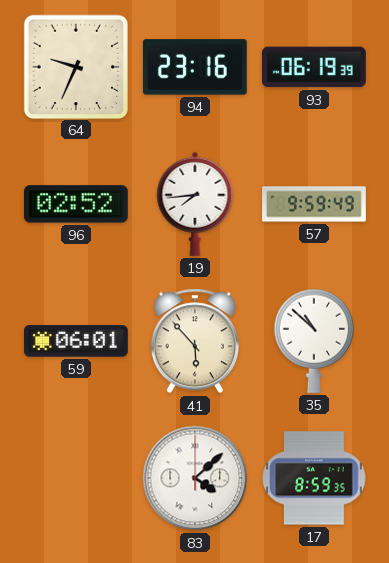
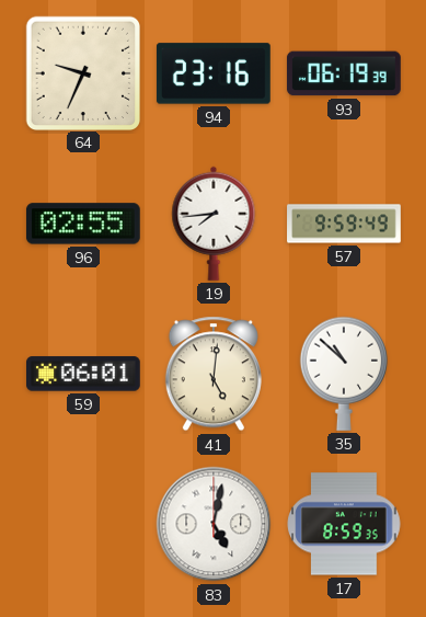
96: 02:52 -> 02:55
41: 5:53 -> 5:01
83: 4:08 -> 5:02
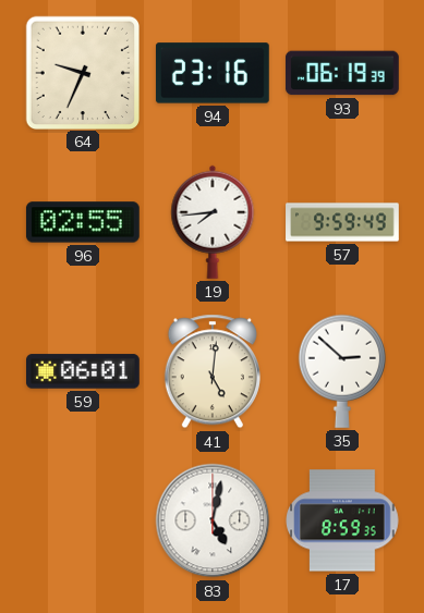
35: 10:52 -> 2:52
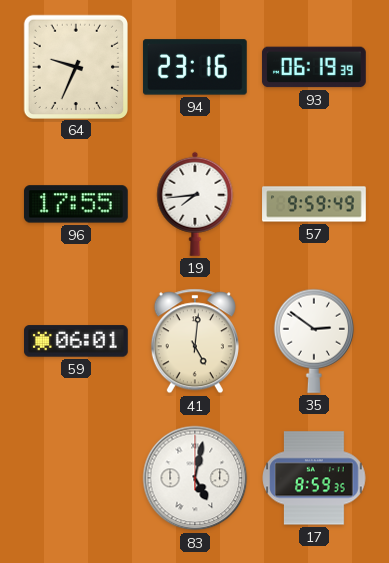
96: 02:55 -> 17:55
35: 2:52 -> 2:51
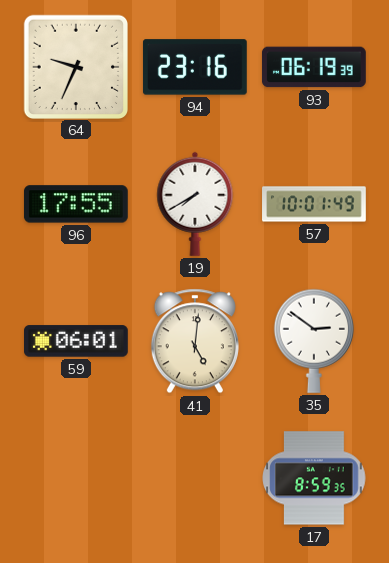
19: 7:44 -> 7:40
57: 9:59 -> 10:01
83: 5:02 -> none
